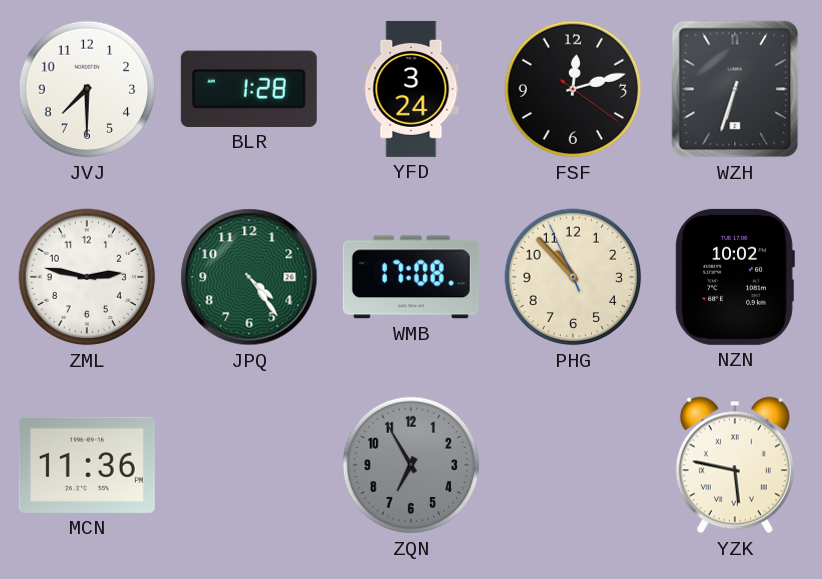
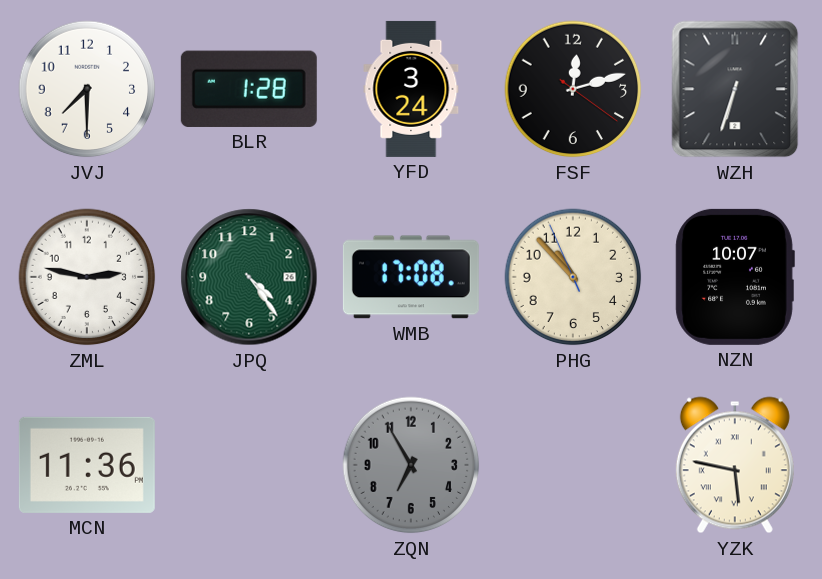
NZN: 10:02 -> 10:07
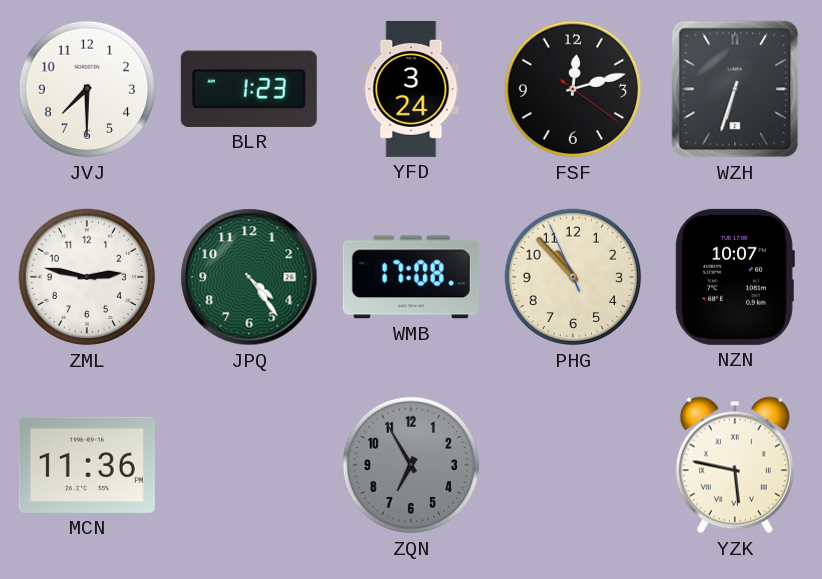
BLR: 1:28 -> 1:23
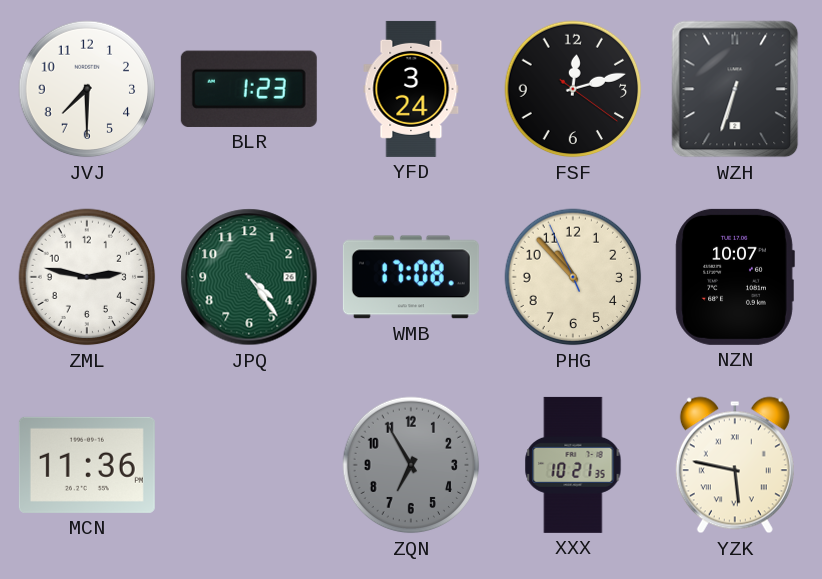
XXX: none -> 10:21
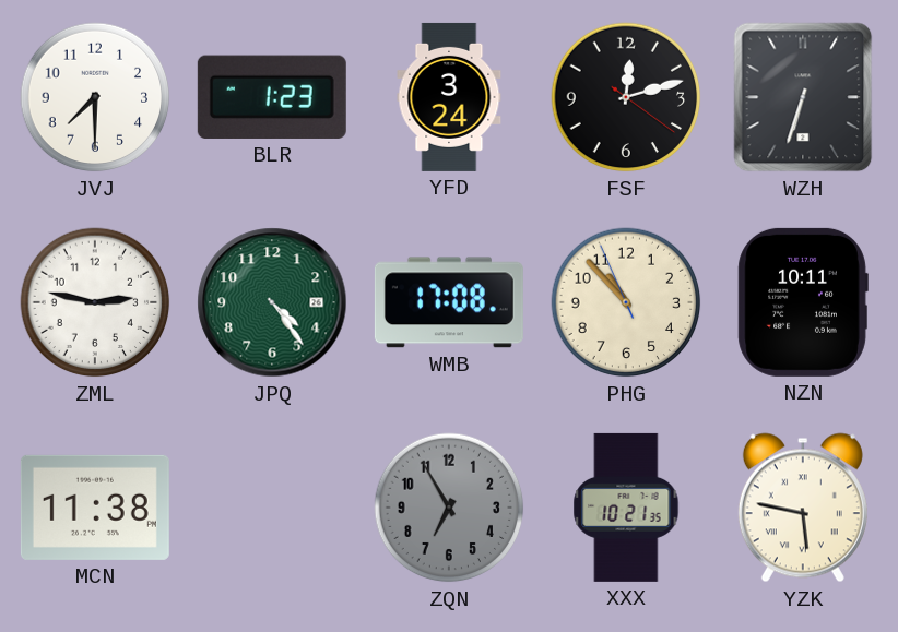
NZN: 10:07 -> 10:11
MCN: 11:36 -> 11:38
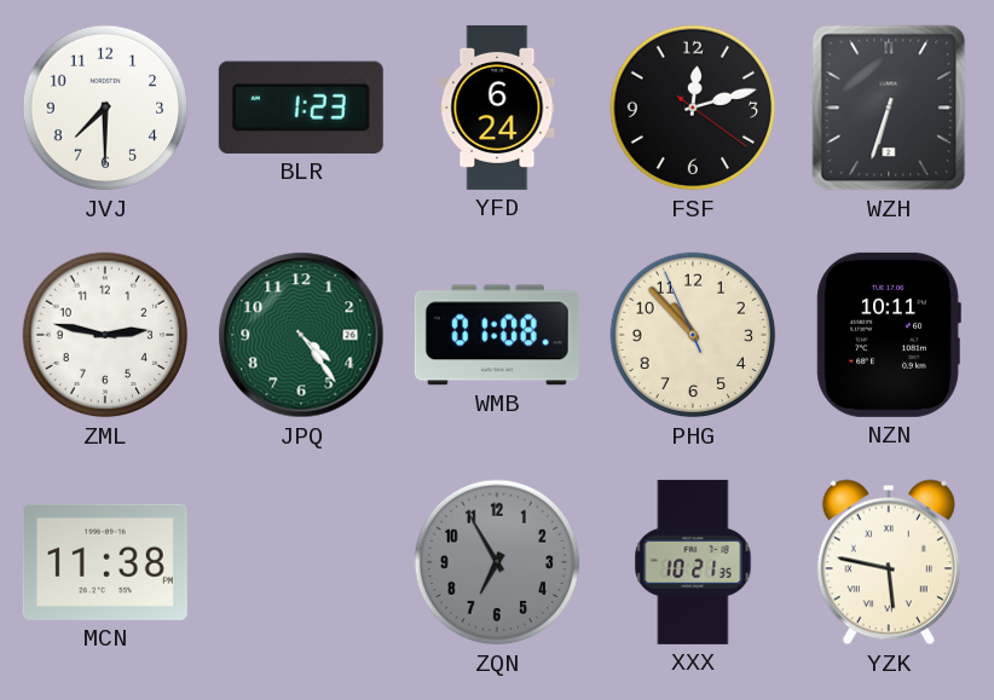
YFD: 3:24 -> 6:24
WMB: 17:08 -> 01:08
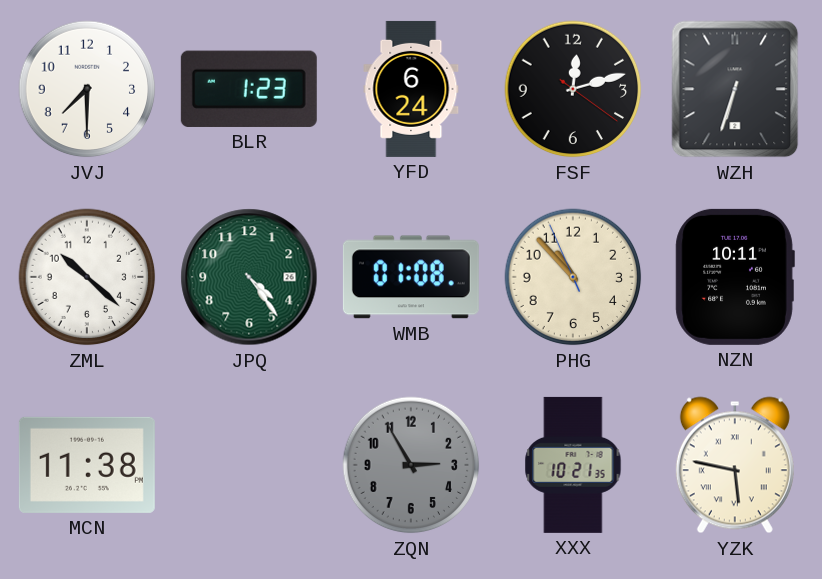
ZML: 2:47 -> 10:22
ZQN: 6:55 -> 2:55
